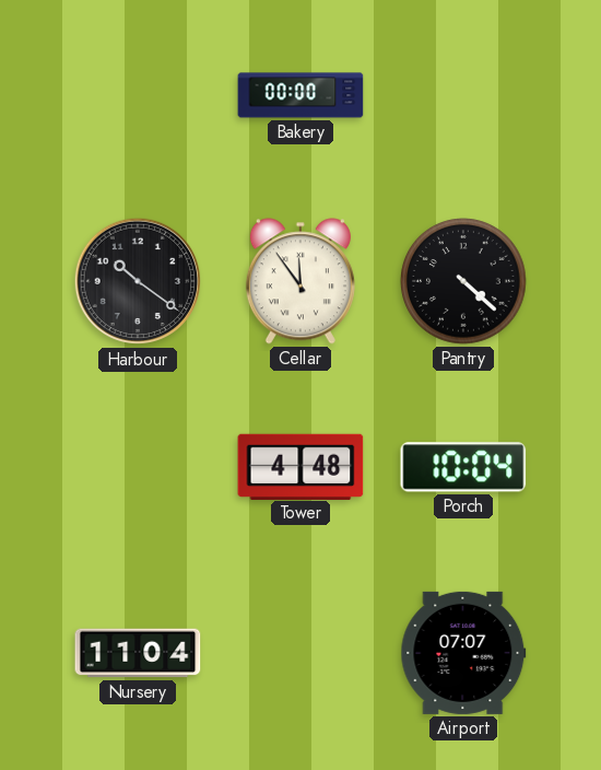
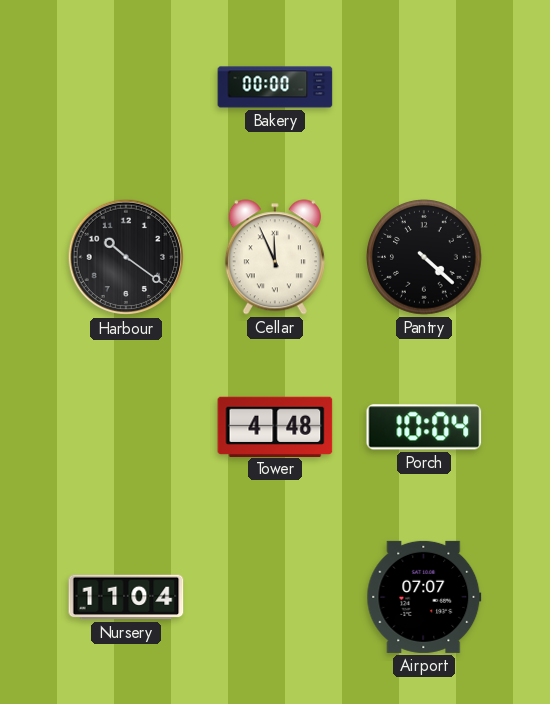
Cellar: 11:54 -> 11:56
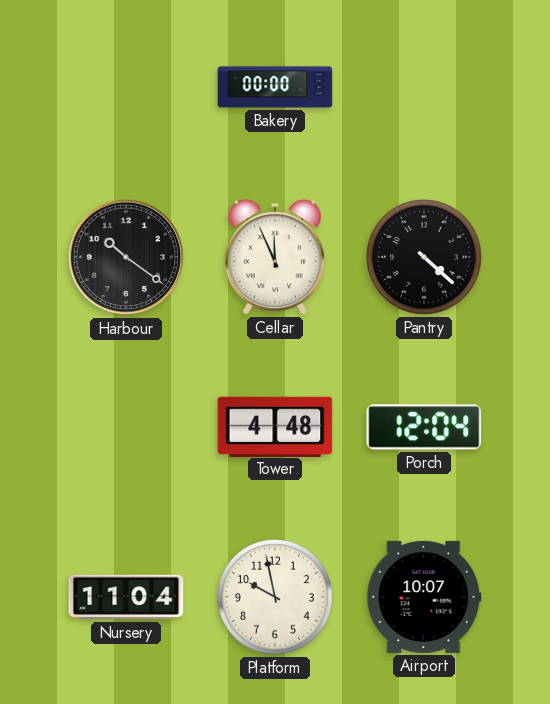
Porch: 10:04 -> 12:04
Platform: none -> 9:58
Airport: 07:07 -> 10:07
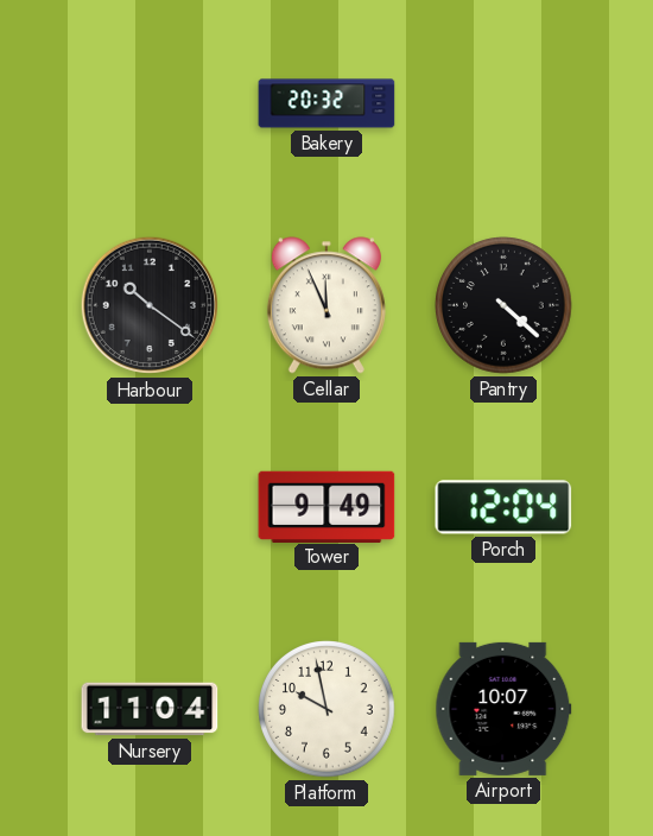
Bakery: 00:00 -> 20:32
Tower: 4:48 -> 9:49
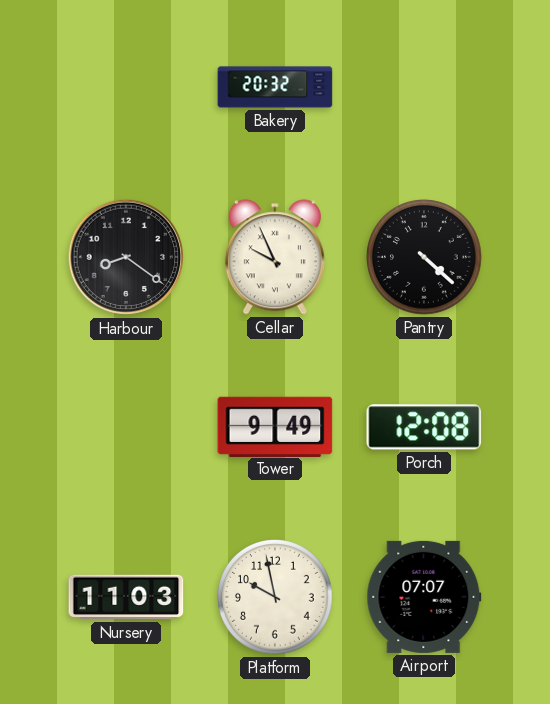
Harbour: 10:21 -> 8:21
Cellar: 11:56 -> 9:56
Porch: 12:04 -> 12:08
Nursery: 11:04 -> 11:03
Airport: 10:07 -> 07:07
